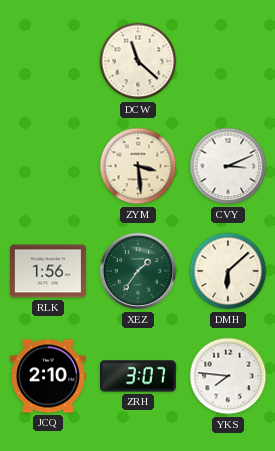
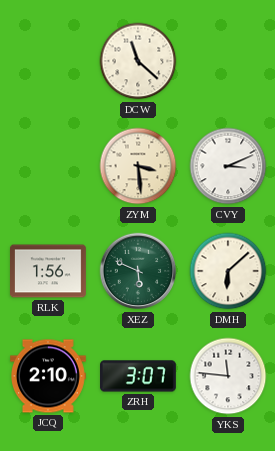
XEZ: 1:36 -> 5:49
YKS: 7:46 -> 11:46
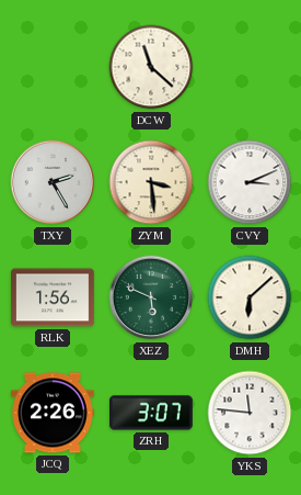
TXY: none -> 2:25
JCQ: 2:10 -> 2:26
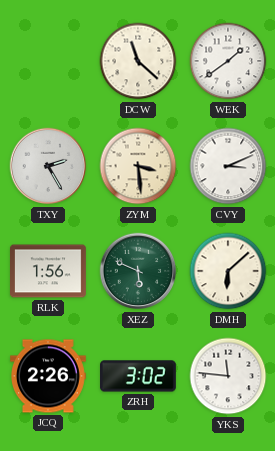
WEK: none -> 1:39
ZRH: 3:07 -> 3:02
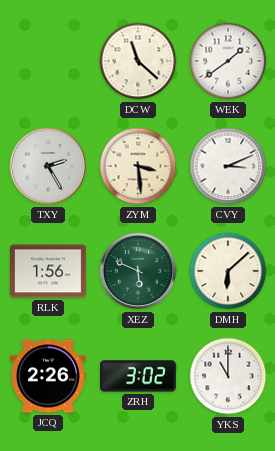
YKS: 11:46 -> 11:00
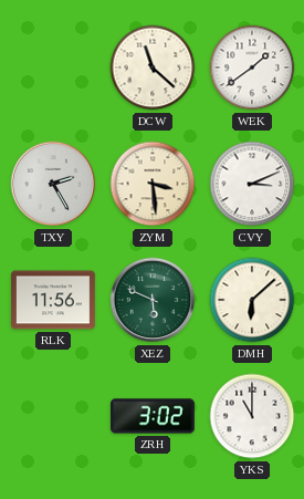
RLK: 1:56 -> 11:56
JCQ: 2:26 -> none
